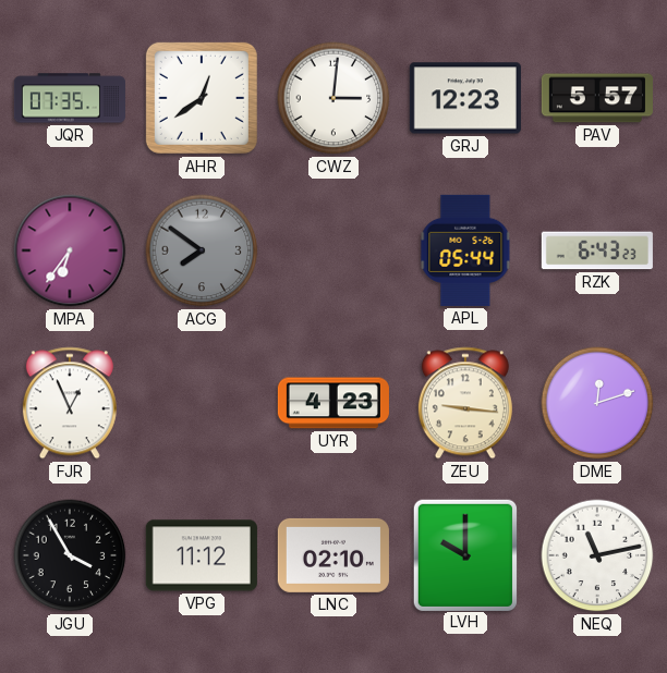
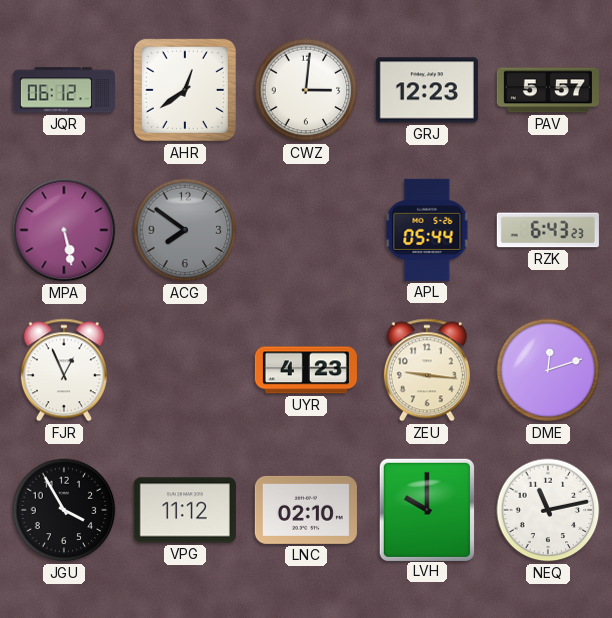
JQR: 07:35 -> 06:12
MPA: 6:36 -> 5:28
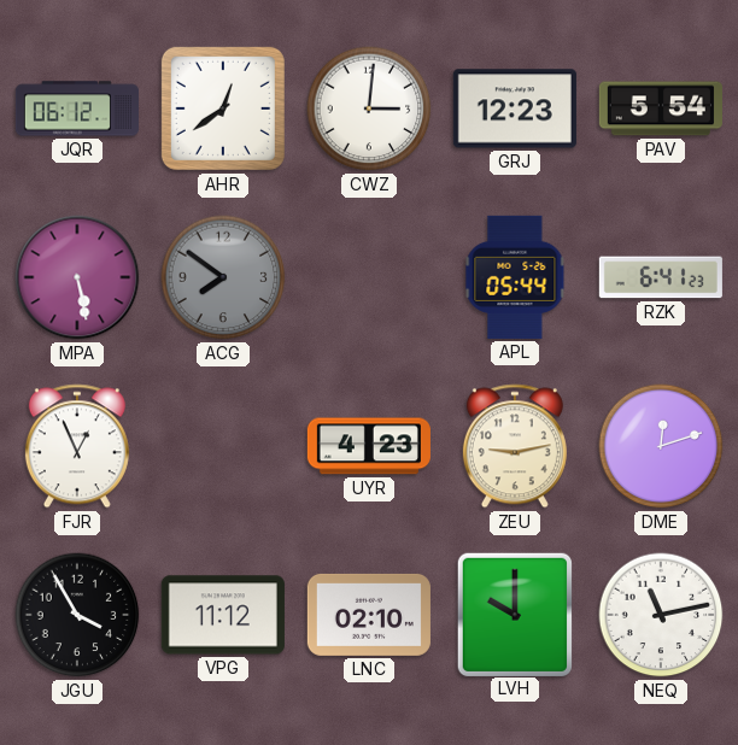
PAV: 5:57 -> 5:54
RZK: 6:43 -> 6:41
ZEU: 9:16 -> 9:13
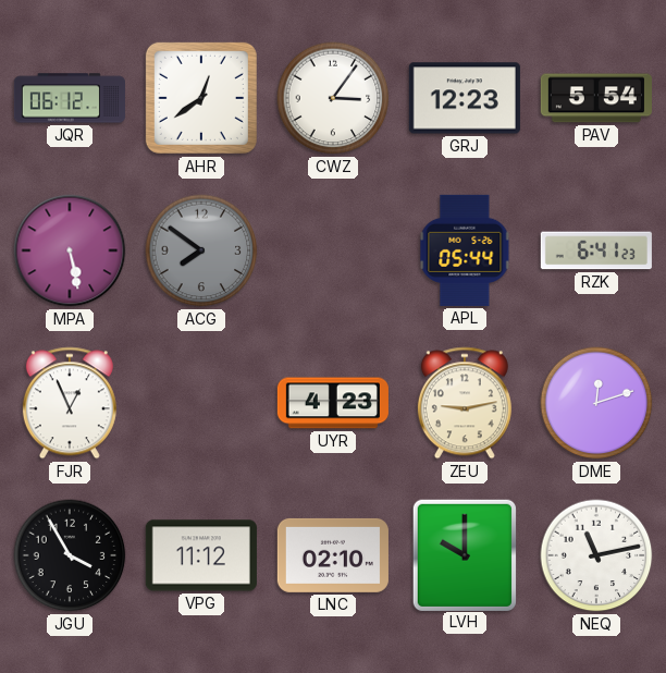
CWZ: 3:01 -> 3:06
